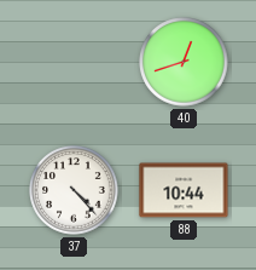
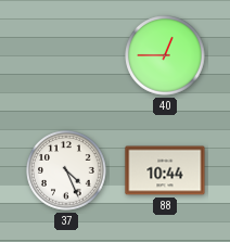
40: 12:42 -> 12:45
37: 4:23 -> 4:26
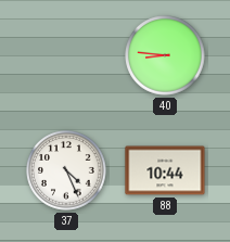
40: 12:45 -> 8:46
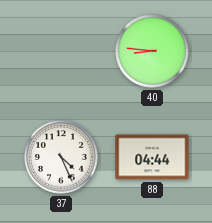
88: 10:44 -> 04:44
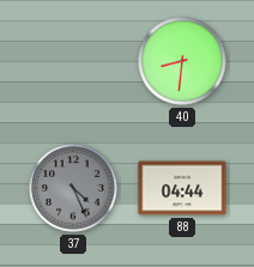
40: 8:46 -> 8:31
37 dial: white -> grey
